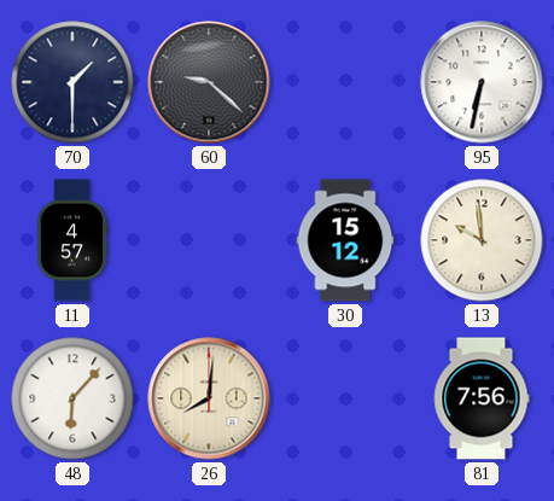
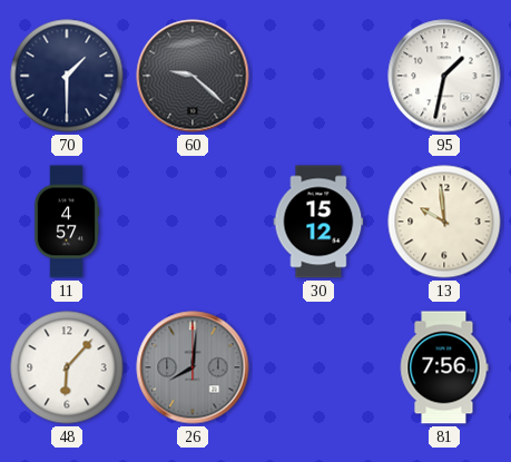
95: 6:32 -> 1:32
26 dial: cream -> grey
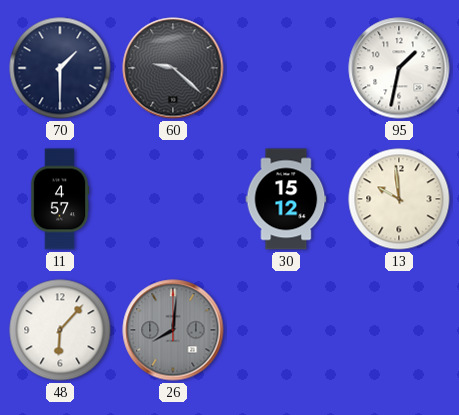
81: 7:56 -> none
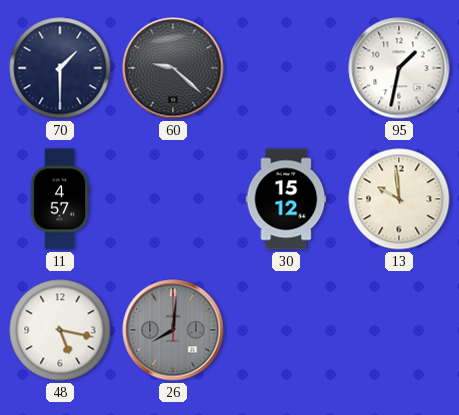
48: 6:07 -> 5:17
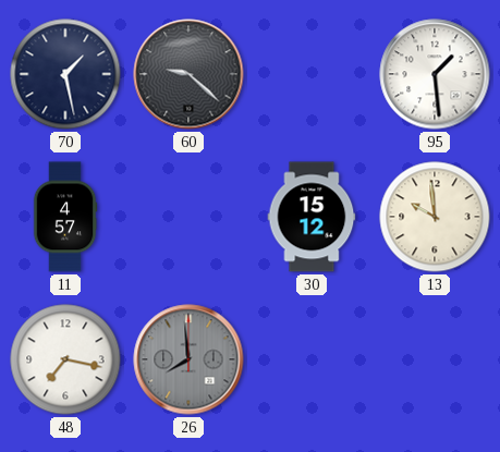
70: 1:30 -> 1:28
95: 1:32 -> 1:29
48: 5:17 -> 7:17
26: 8:01 -> 7:59
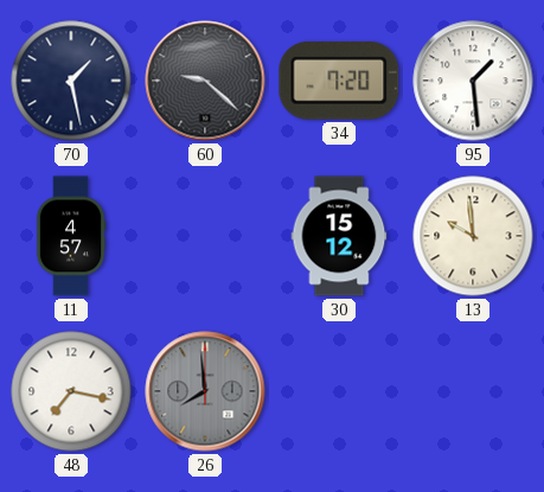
34: none -> 7:20
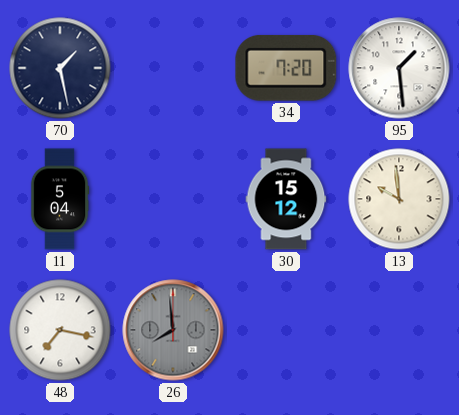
60: 9:22 -> none
11: 4:57 -> 5:04
